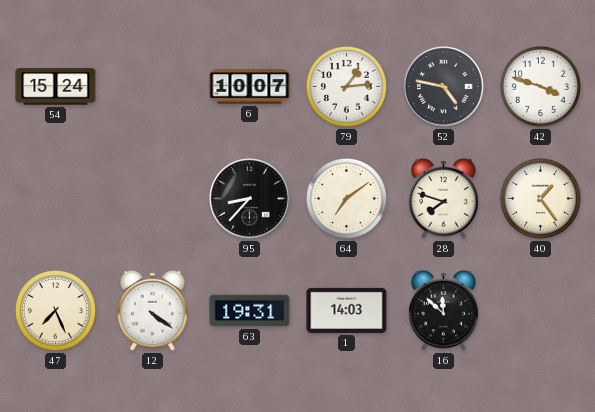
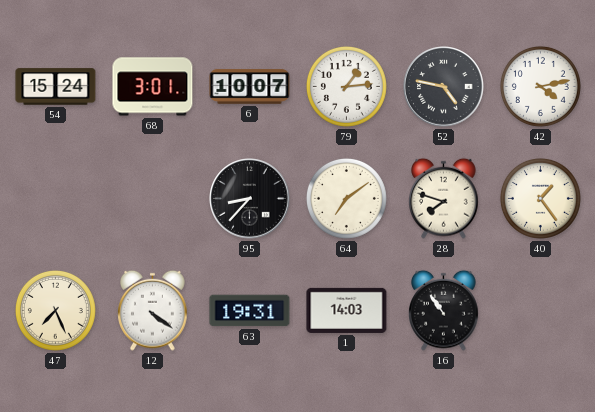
68: none -> 3:01
42: 3:48 -> 4:13
16: 11:52 -> 10:54
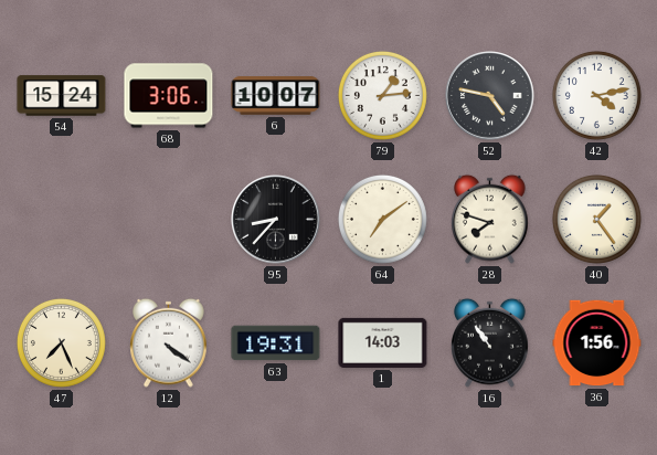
68: 3:01 -> 3:06
36: none -> 1:56
